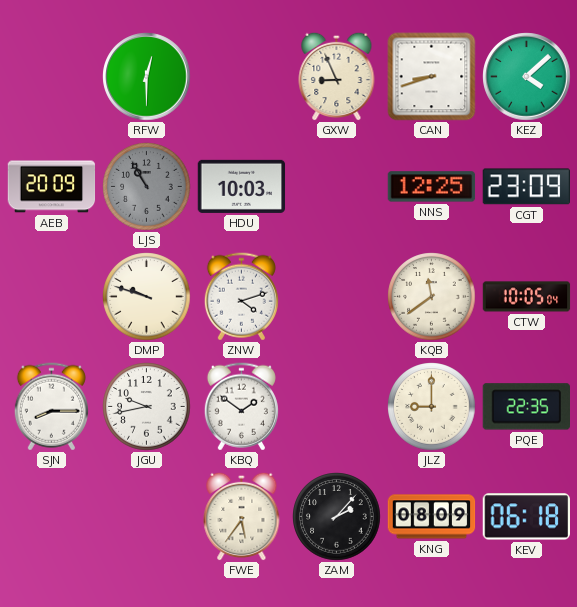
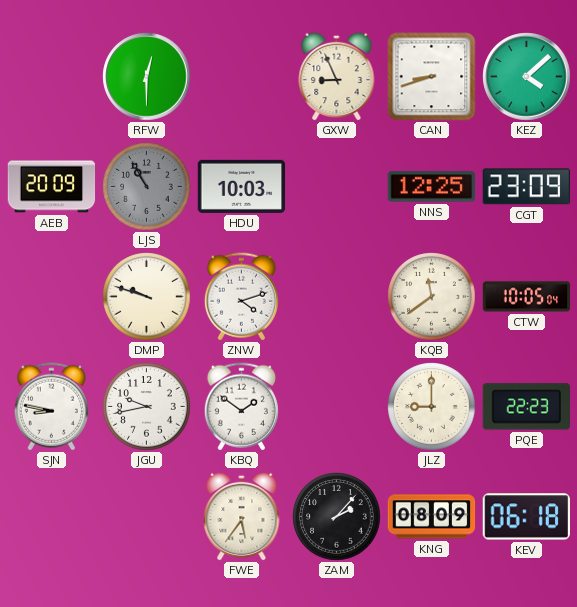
SJN: 8:15 -> 8:47
PQE: 22:35 -> 22:23
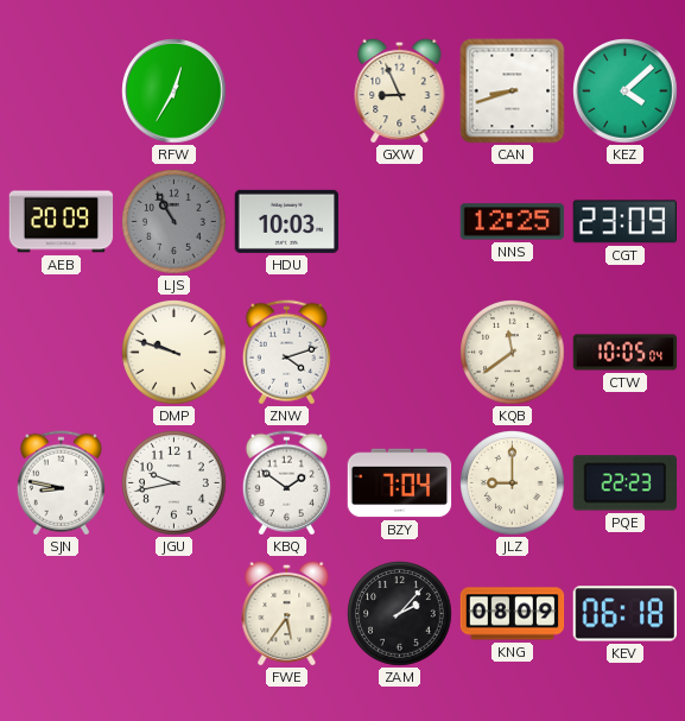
RFW: 12:30 -> 12:35
BZY: none -> 7:04
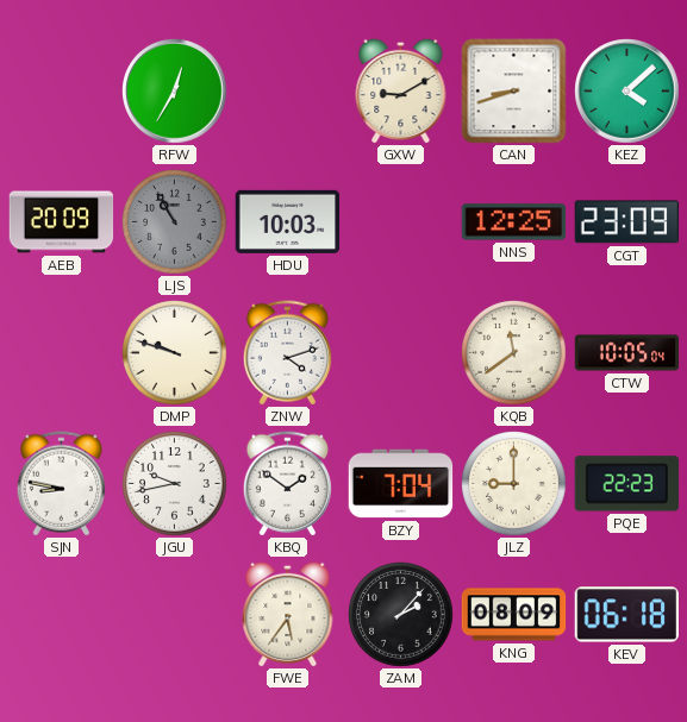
GXW: 8:56 -> 9:10
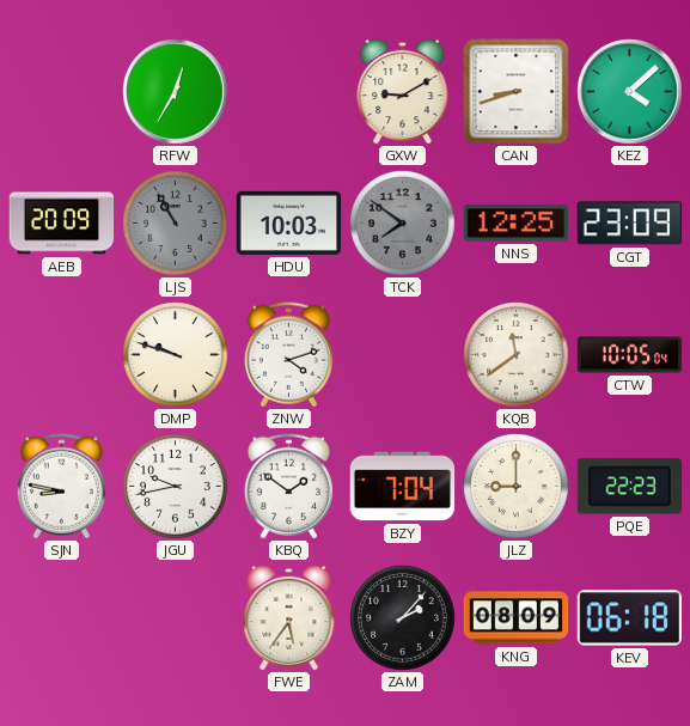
TCK: none -> 7:51
